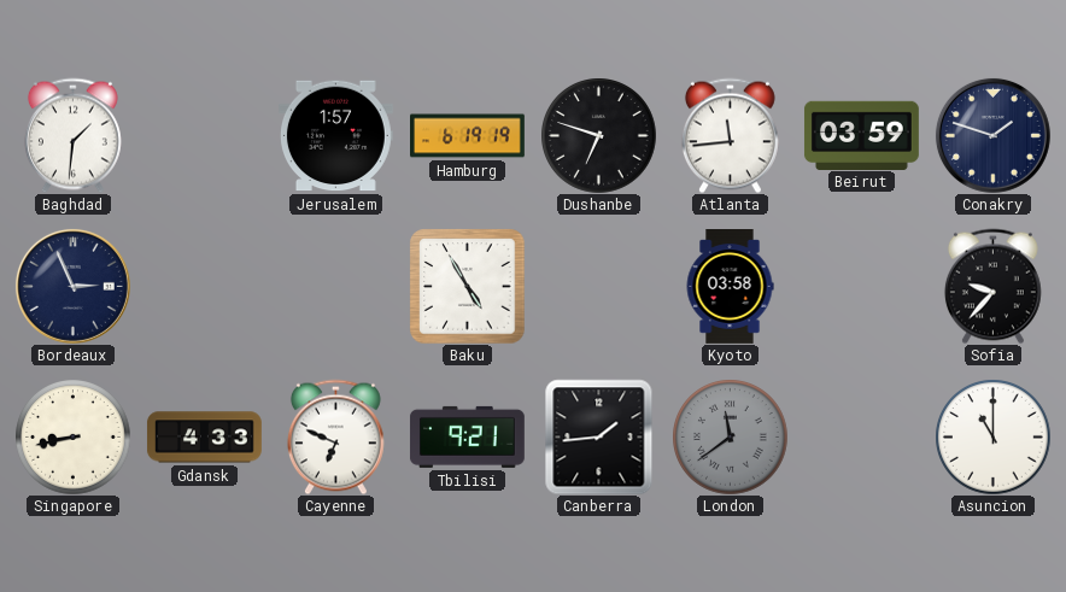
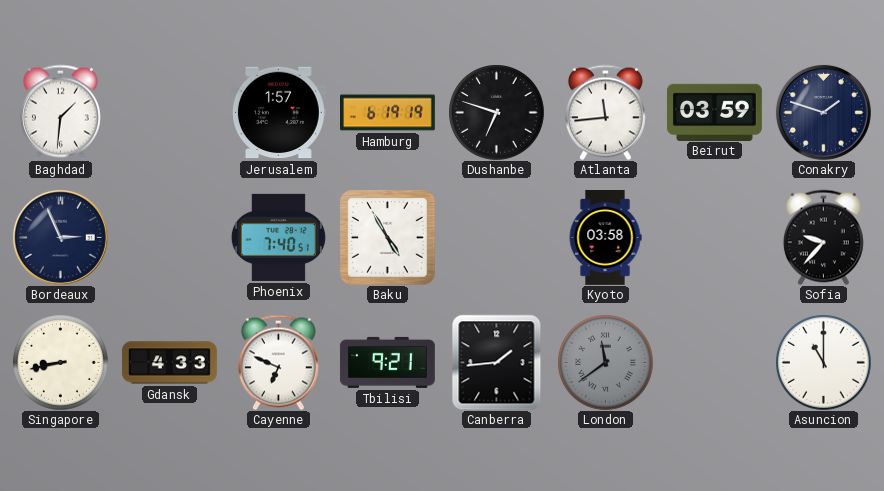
Phoenix: none -> 7:40
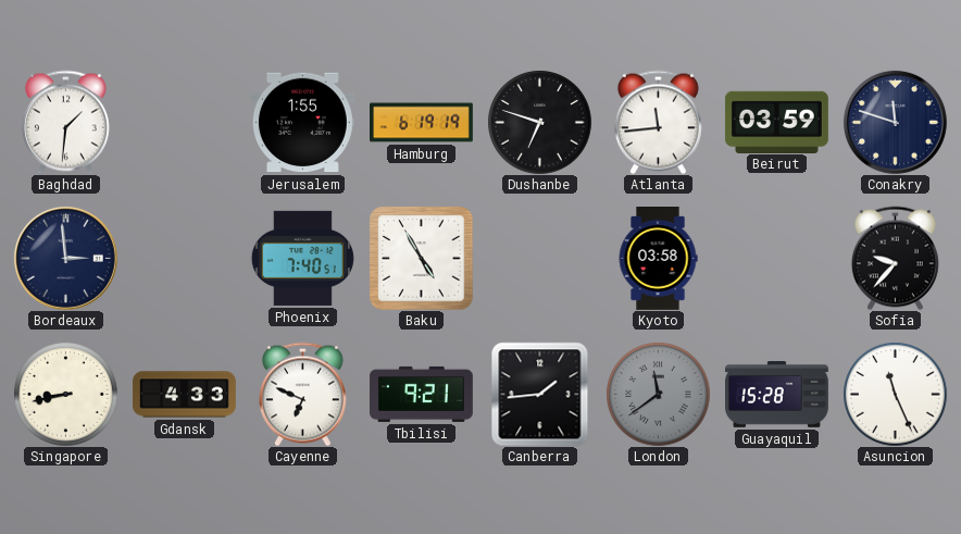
Jerusalem: 1:57 -> 1:55
Conakry: 1:48 -> 11:48
Bordeaux: 2:56 -> 2:59
Guayaquil: none -> 15:28
Asuncion: 11:00 -> 11:26
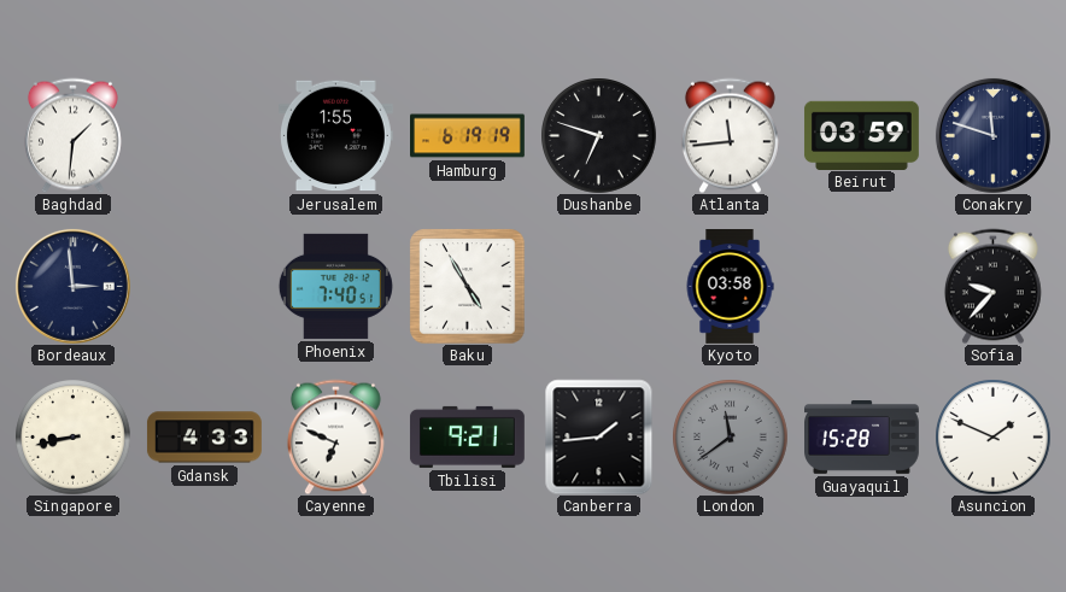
Asuncion: 11:26 -> 1:49
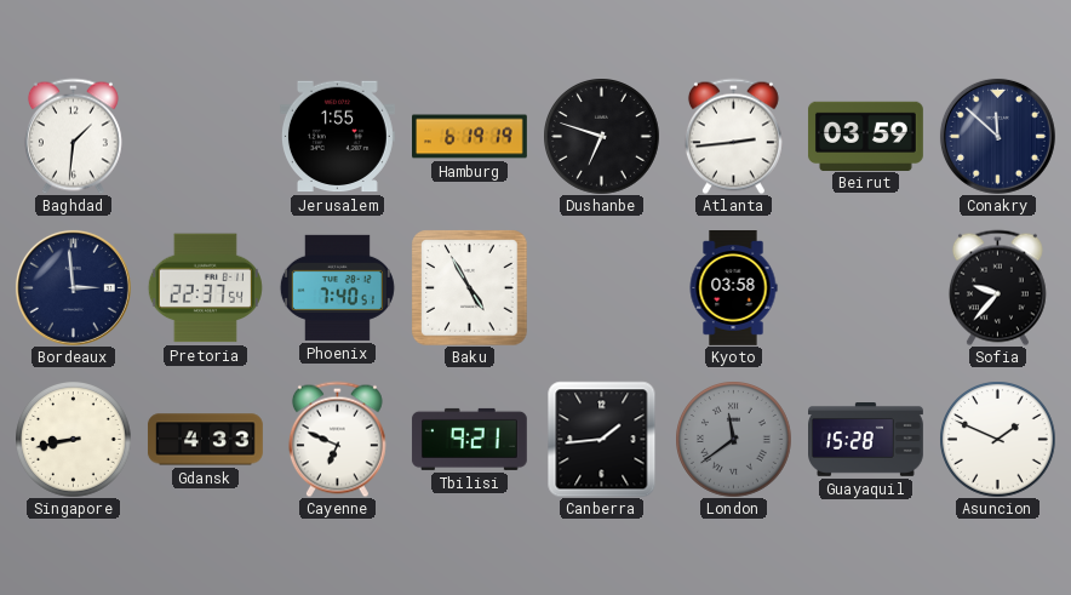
Atlanta: 11:44 -> 2:44
Conakry: 11:48 -> 11:52
Pretoria: none -> 22:37
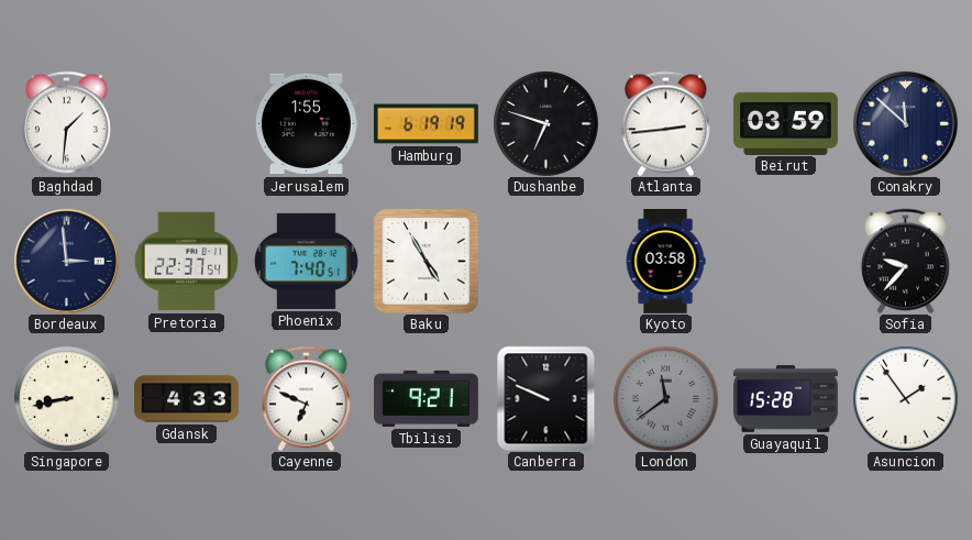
Canberra: 1:44 -> 9:49
Asuncion: 1:49 -> 1:54
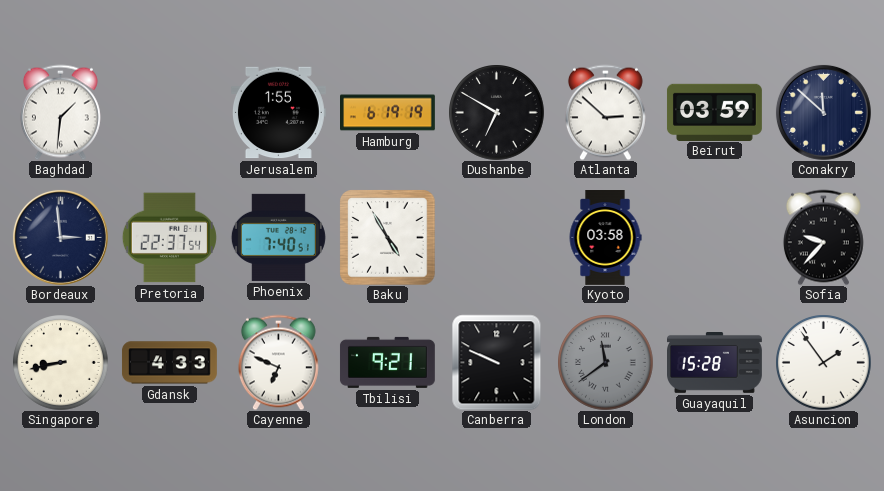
Dushanbe: 6:48 -> 6:50
Atlanta: 2:44 -> 2:52
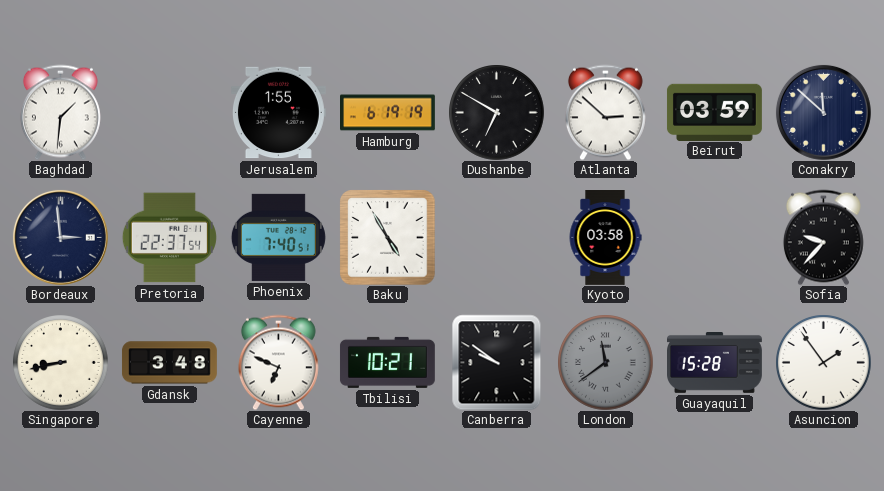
Gdansk: 4:33 -> 3:48
Tbilisi: 9:21 -> 10:21
Canberra: 9:49 -> 9:51
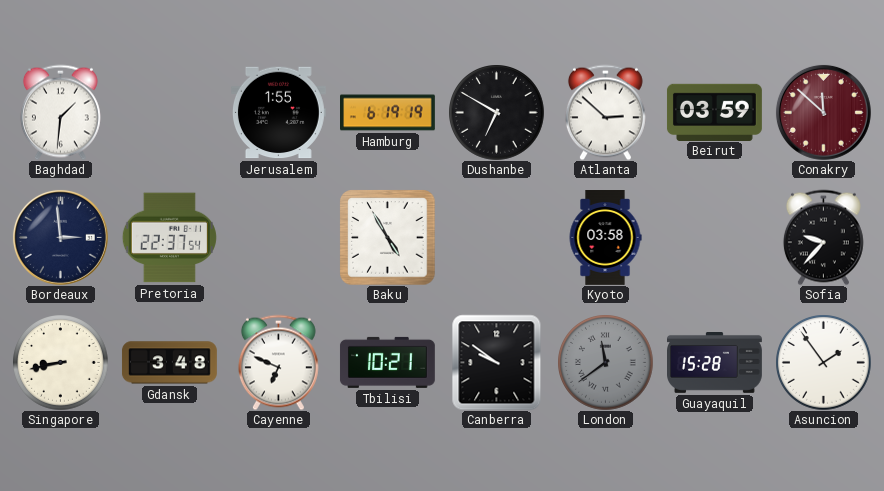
Conakry dial: navy -> burgundy
Phoenix: 7:40 -> none
